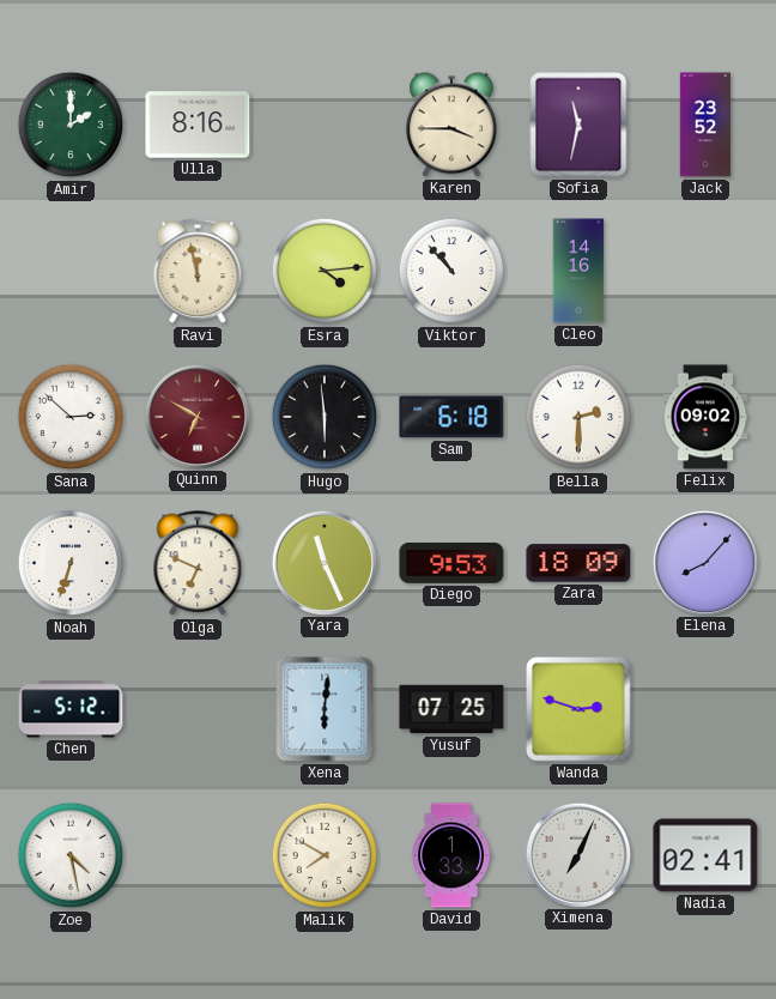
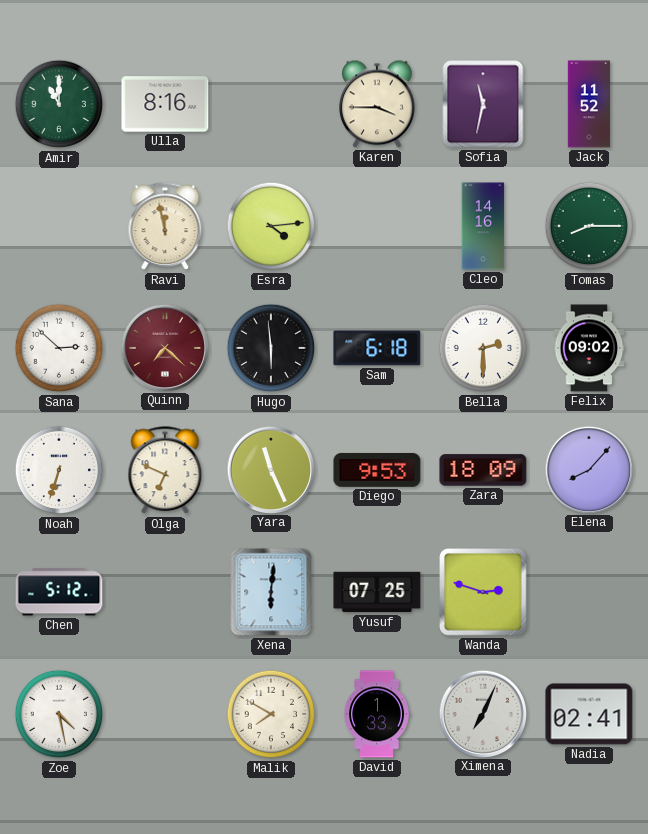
Amir: 2:00 -> 11:00
Jack: 23:52 -> 11:52
Viktor: 10:53 -> none
Tomas: none -> 8:15
Quinn: 6:50 -> 7:22
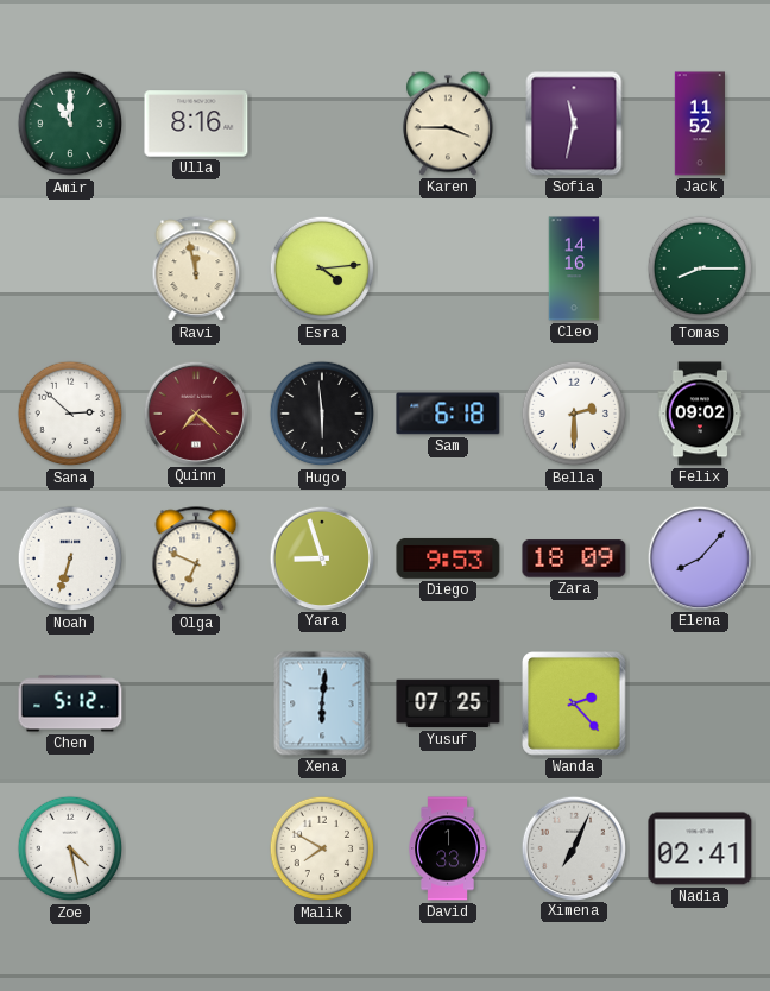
Yara: 11:26 -> 8:57
Wanda: 2:48 -> 2:23
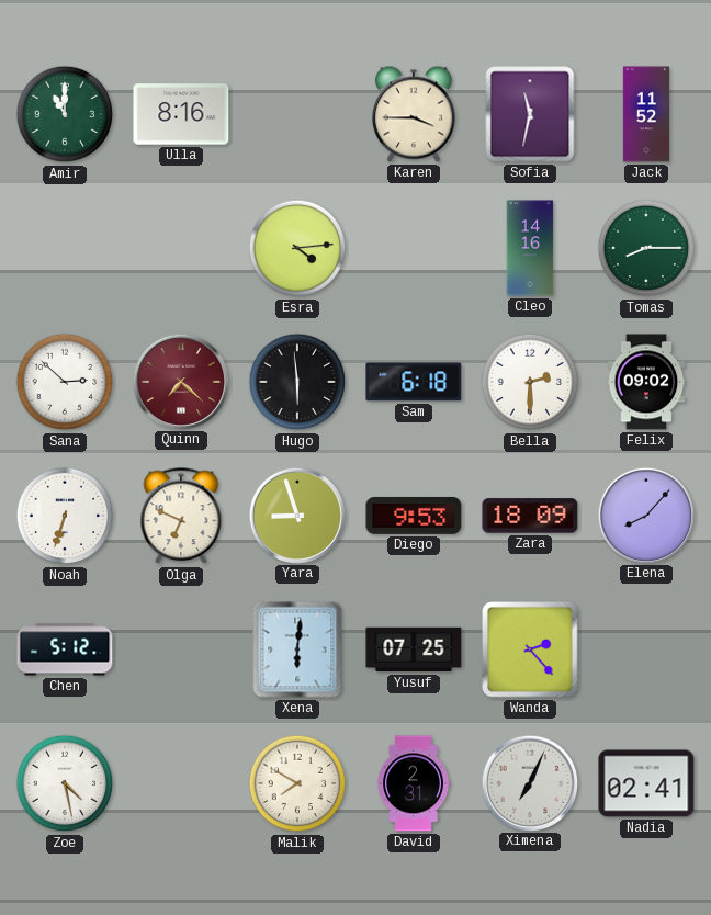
Ravi: 11:58 -> none
David: 1:33 -> 2:31
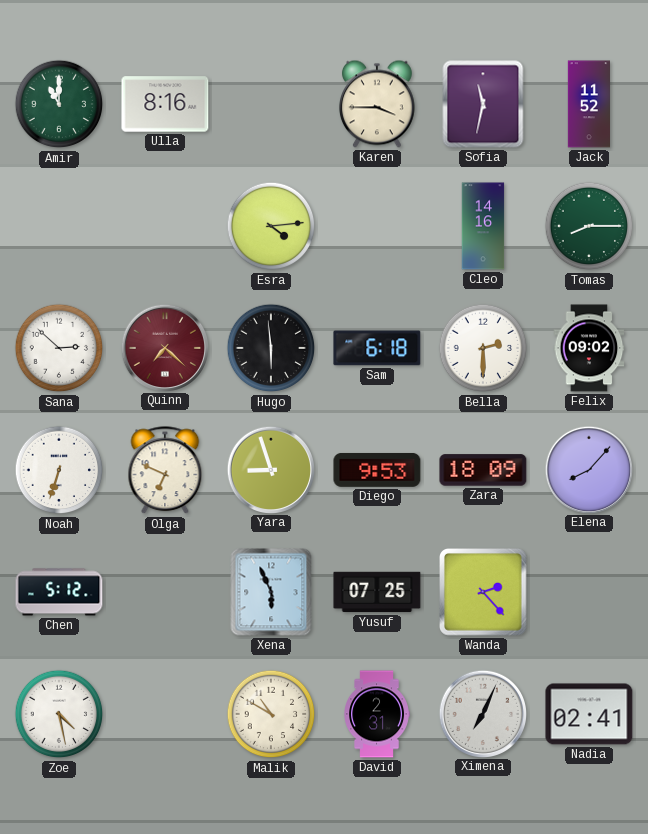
Xena: 6:01 -> 5:56
Malik: 7:50 -> 10:50
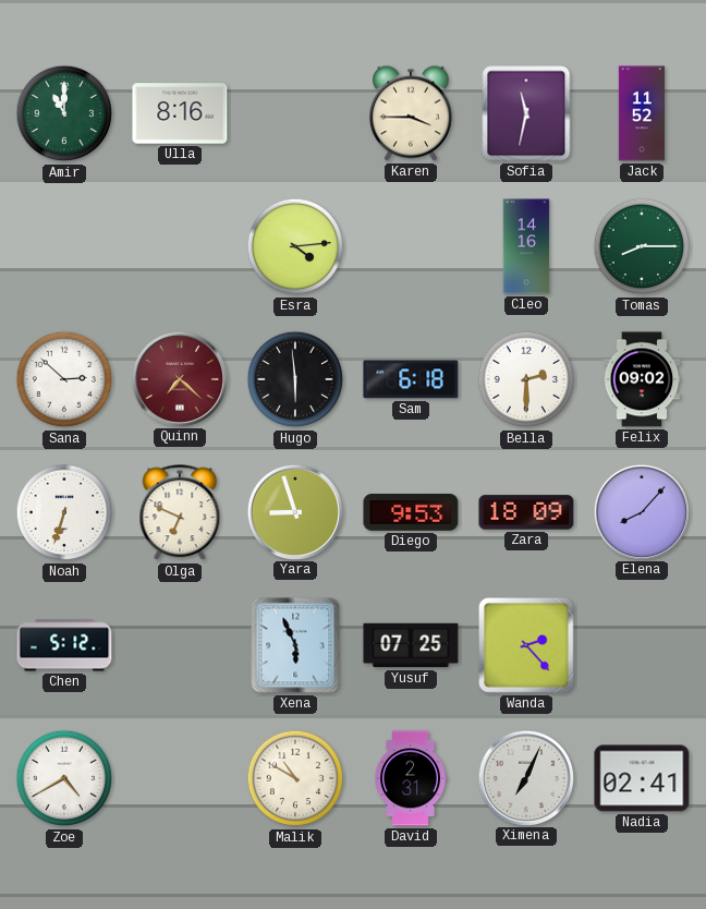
Zoe: 4:28 -> 4:40
